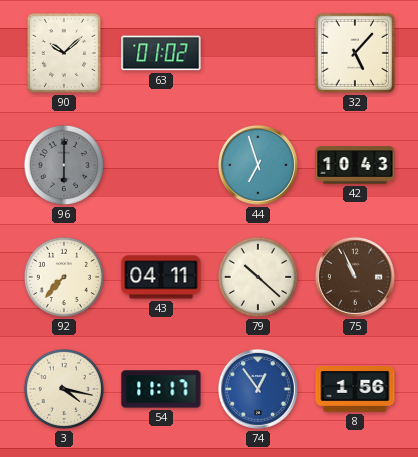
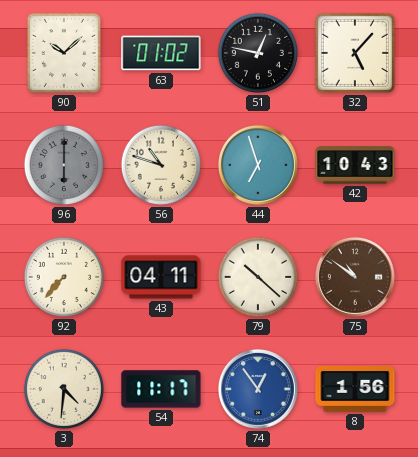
51: none -> 12:47
56: none -> 10:48
75: 10:56 -> 10:51
3: 4:17 -> 4:31
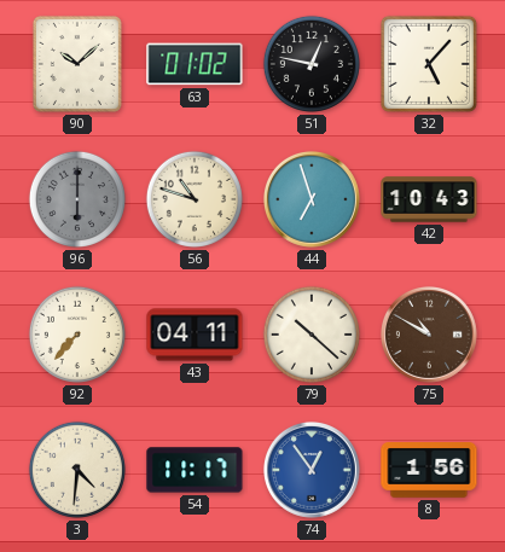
75: 10:51 -> 10:50
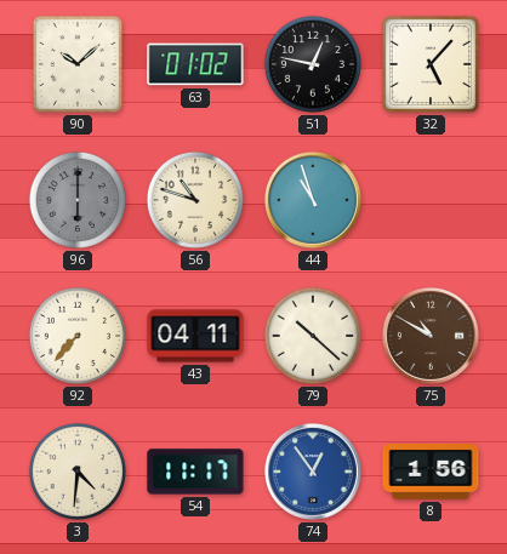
44: 6:57 -> 10:57
42: 10:43 -> none
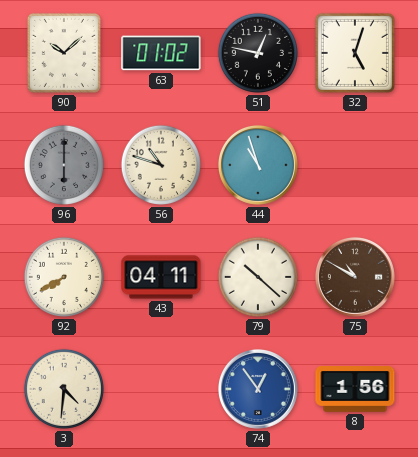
32: 5:07 -> 5:03
92: 7:37 -> 7:40
54: 11:17 -> none
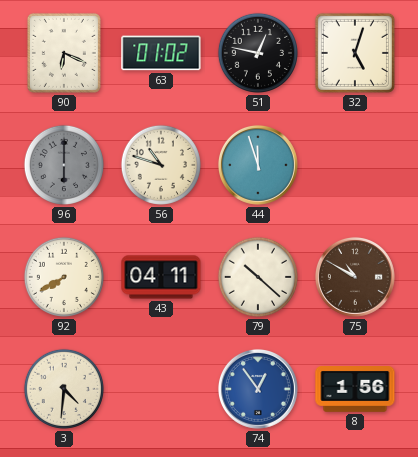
90: 10:08 -> 6:19
44: 10:57 -> 11:57
